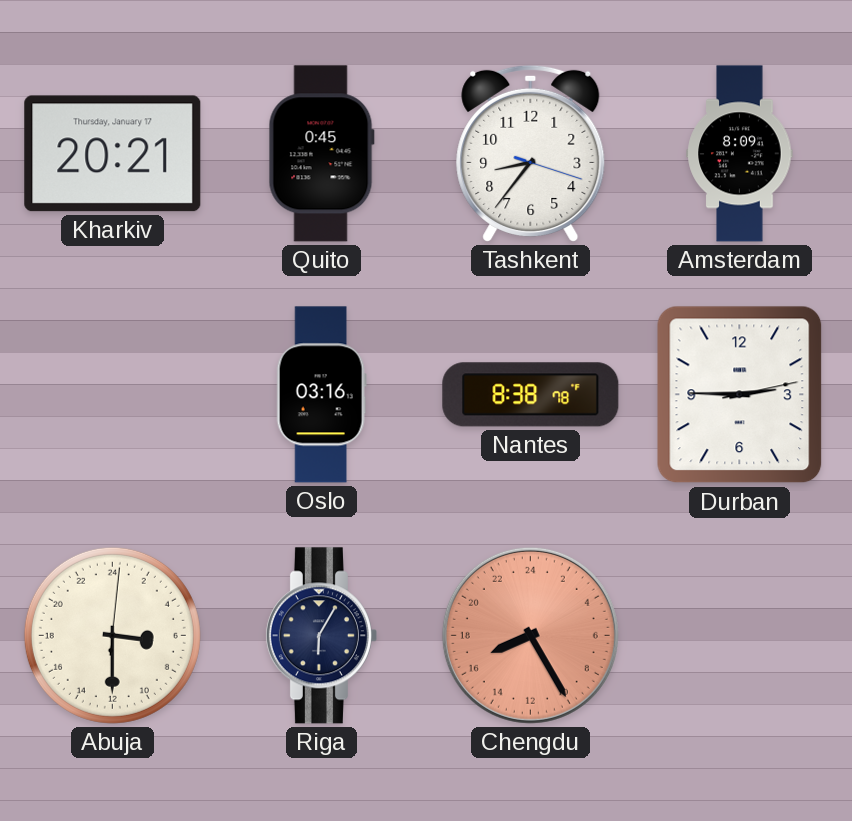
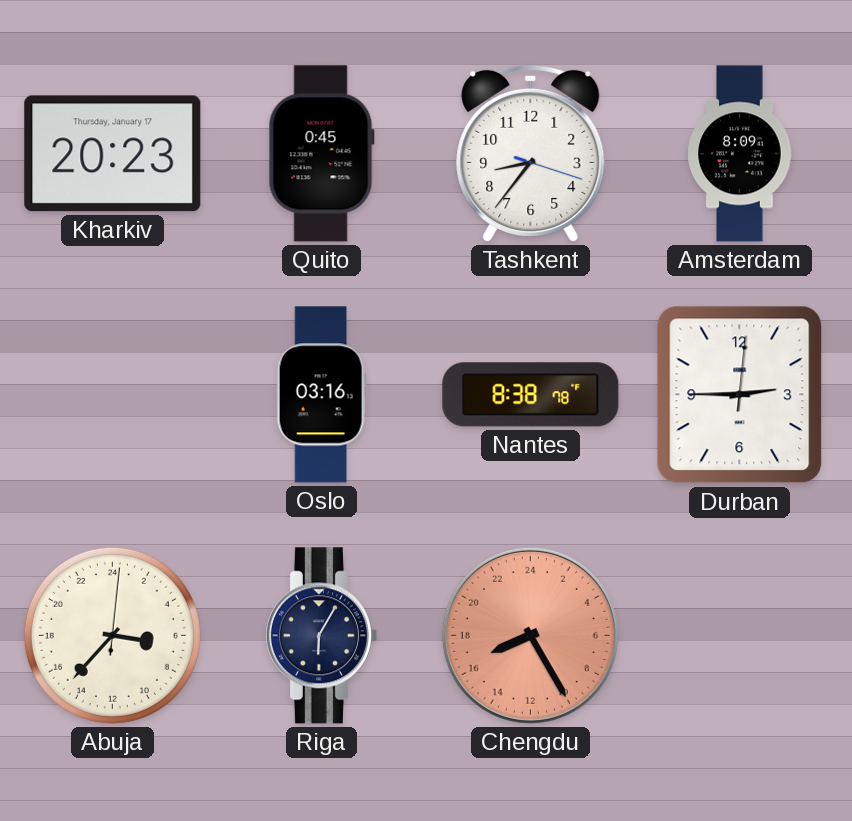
Kharkiv: 20:21 -> 20:23
Durban: 2:45:13 -> 2:45:01
Abuja: 6:30 -> 6:37
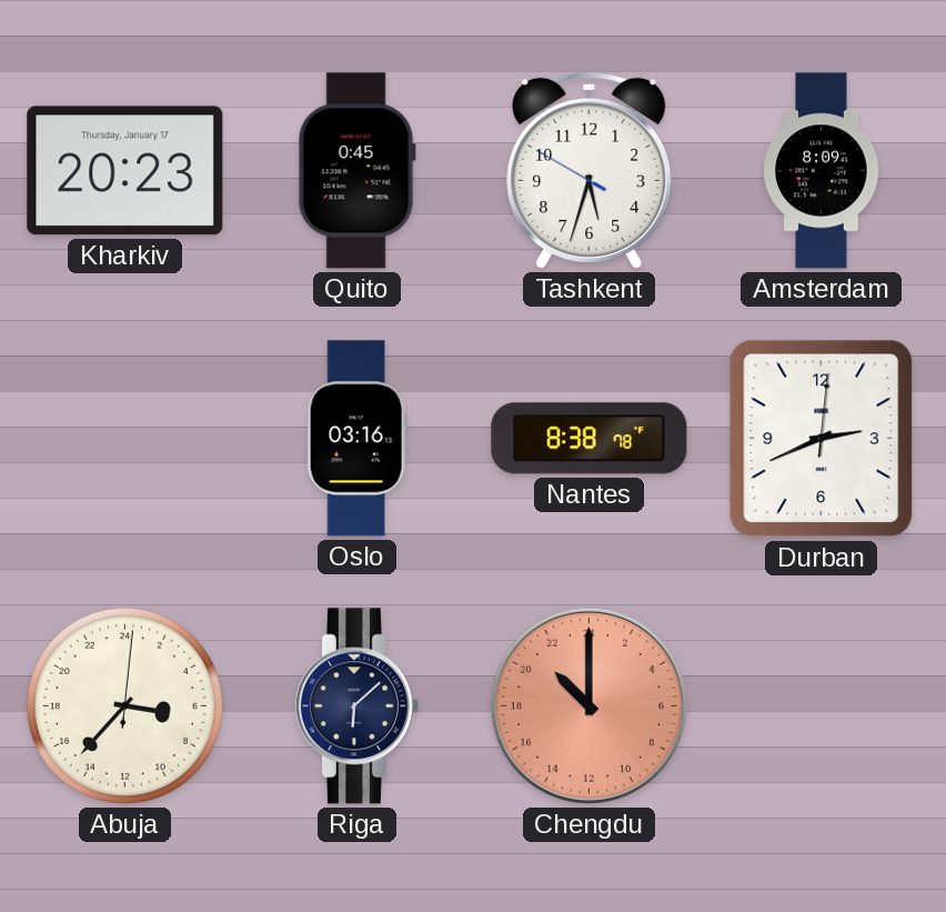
Tashkent: 8:36 -> 5:32
Durban: 2:45 -> 2:41
Riga: 6:05 -> 6:08
Chengdu: 16:25 -> 21:00
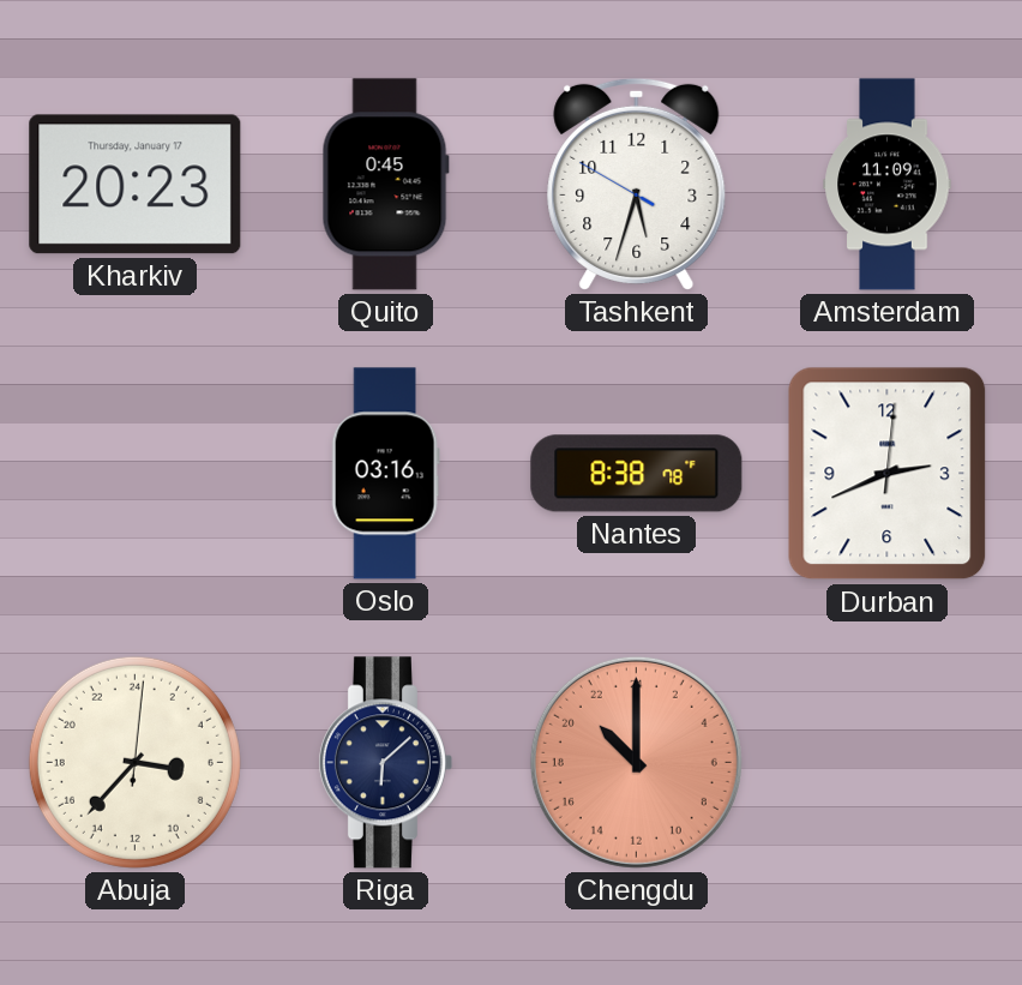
Amsterdam: 8:09 -> 11:09
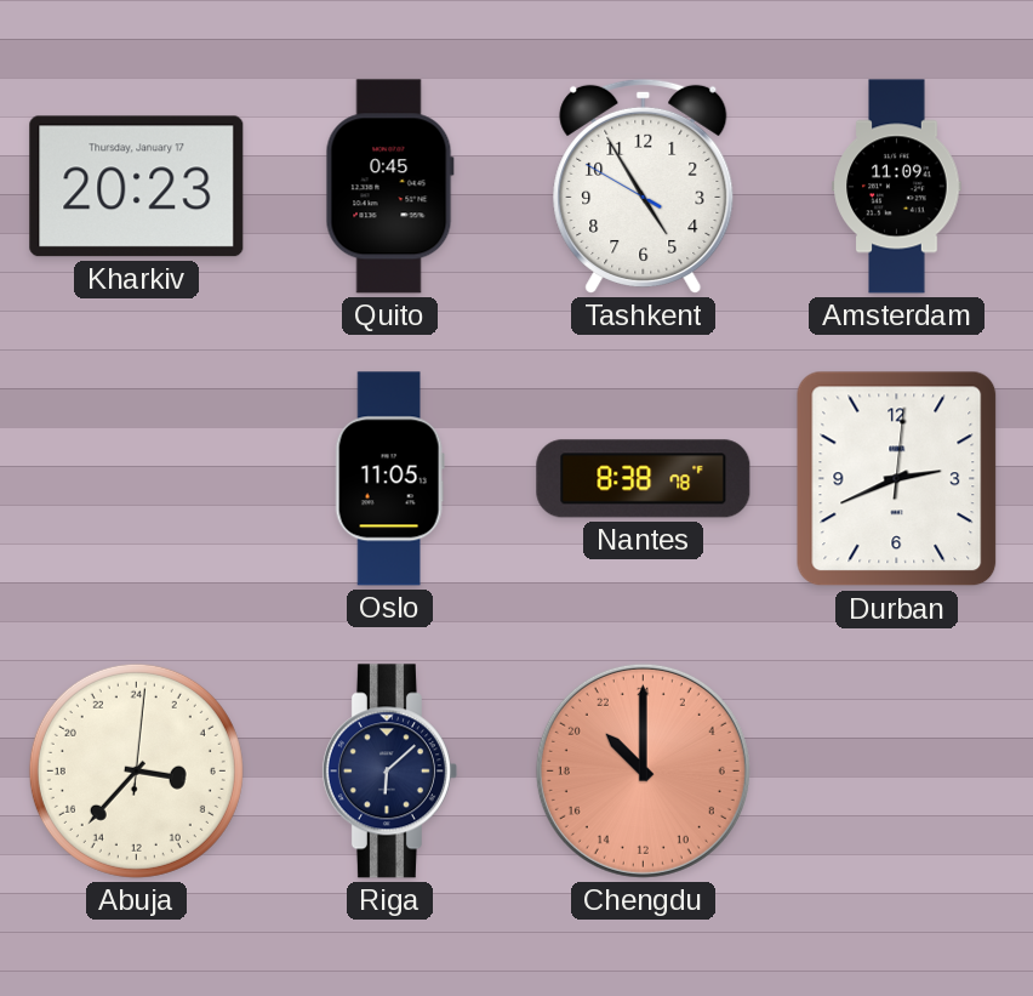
Tashkent: 5:32 -> 4:54
Oslo: 03:16 -> 11:05
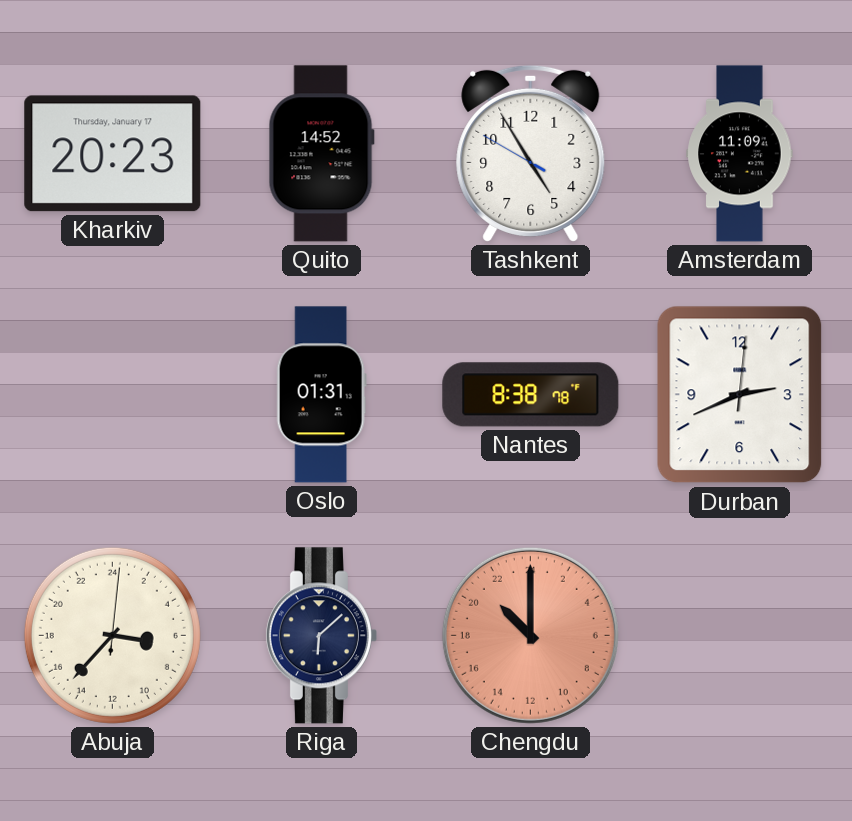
Quito: 0:45 -> 14:52
Oslo: 11:05 -> 01:31
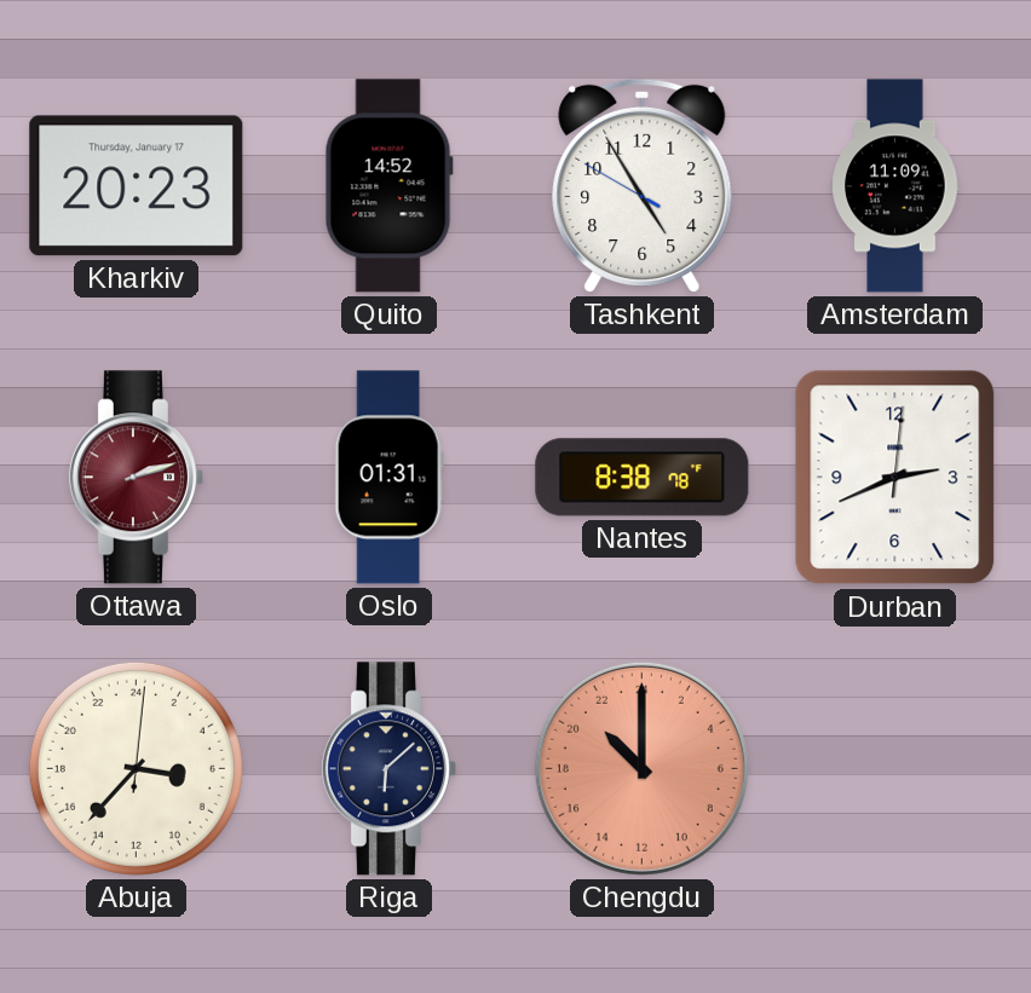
Ottawa: none -> 2:12
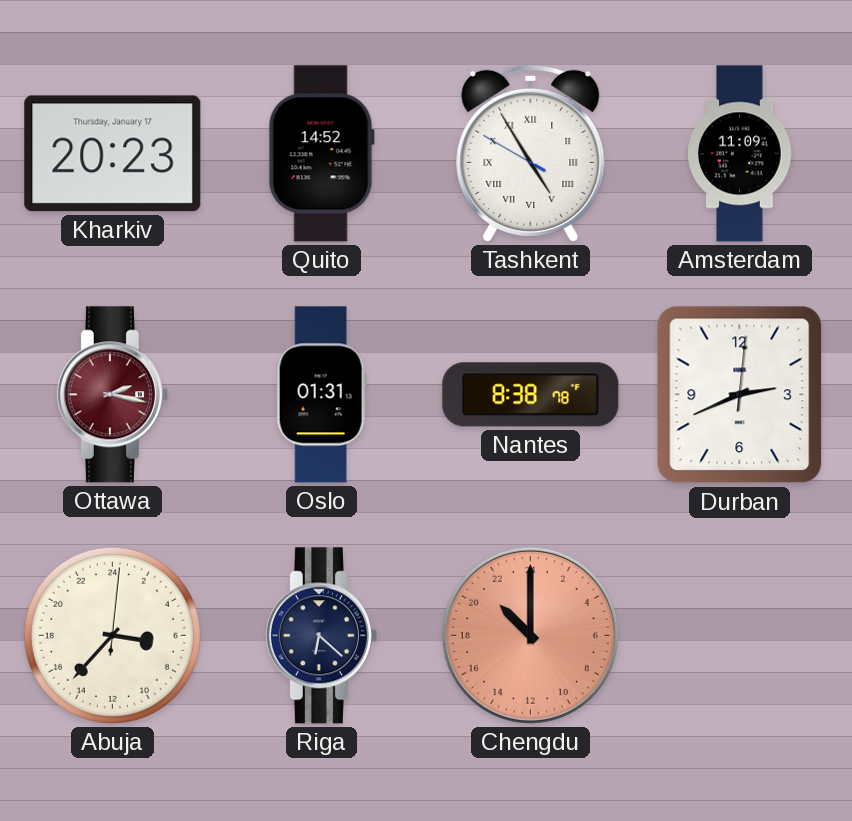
Tashkent numerals: Arabic -> Roman
Ottawa: 2:12 -> 2:17
Riga: 6:08 -> 6:22
